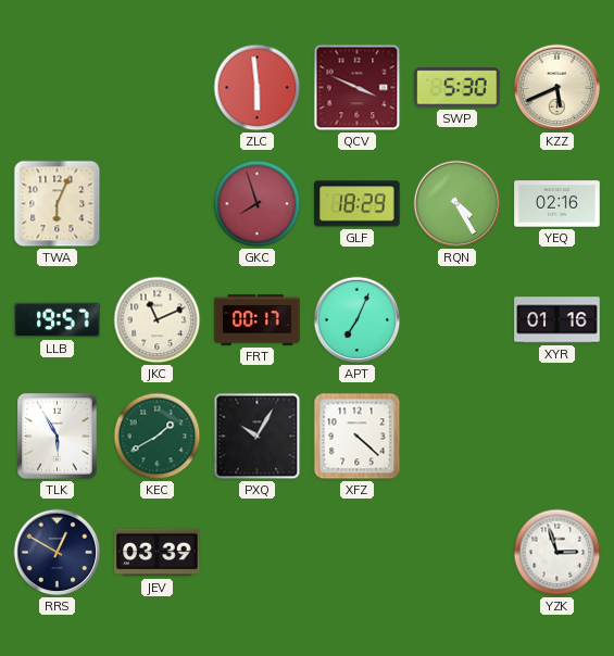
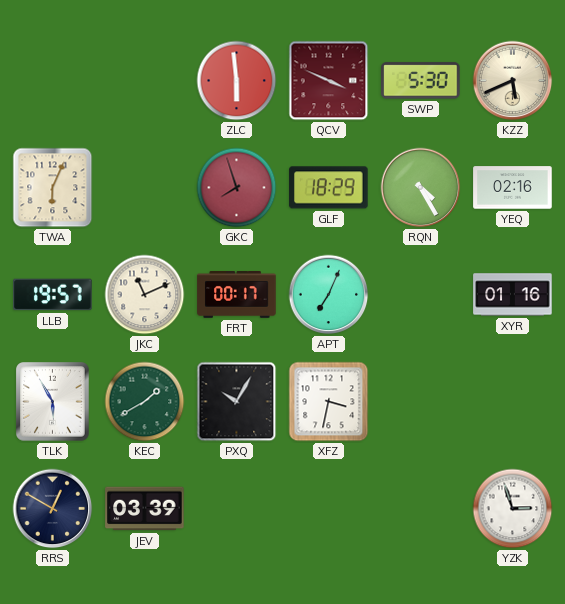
XFZ: 4:22 -> 3:32
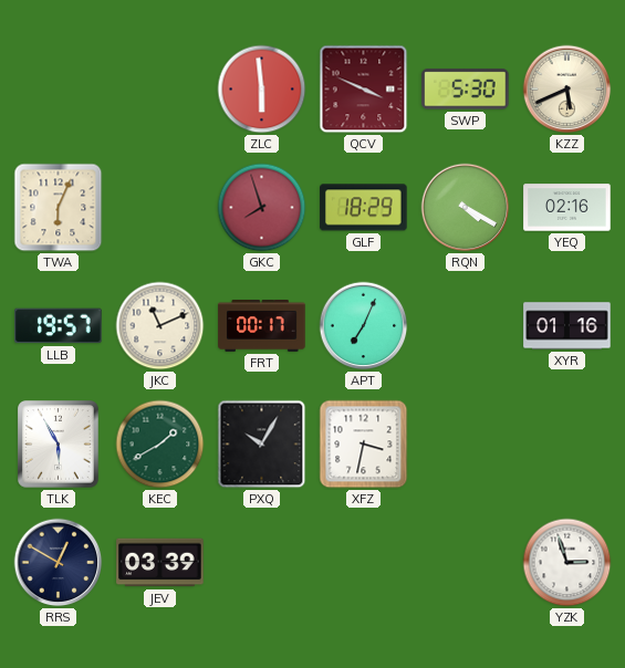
RQN: 4:25 -> 4:20
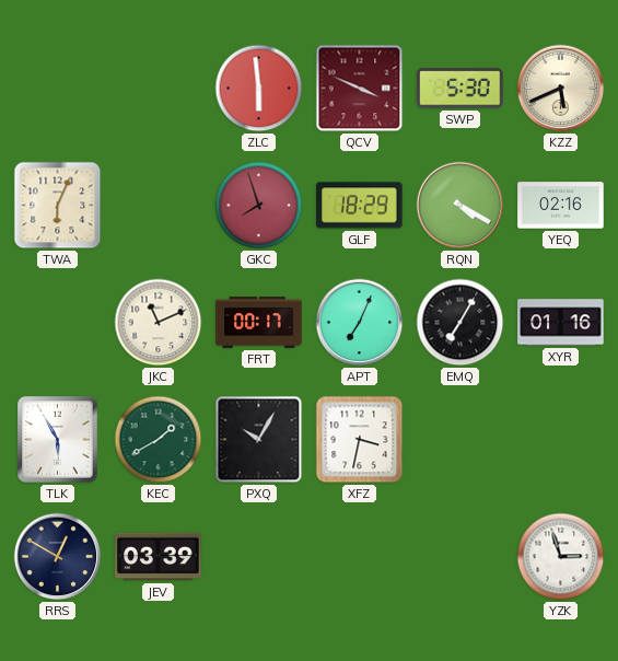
LLB: 19:57 -> none
EMQ: none -> 7:05
